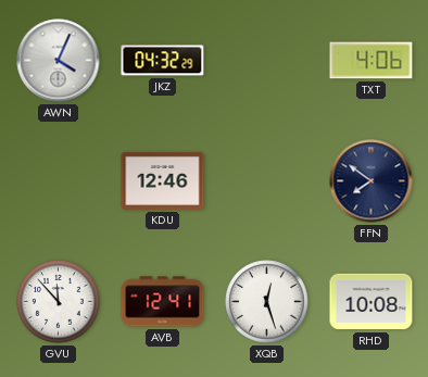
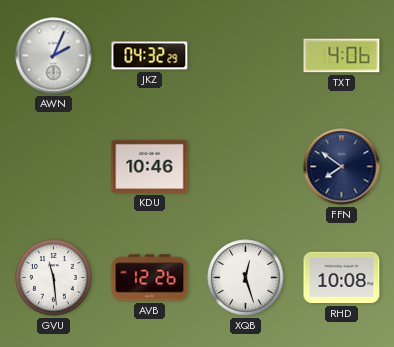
AWN: 4:04 -> 2:04
KDU: 12:46 -> 10:46
GVU: 11:53 -> 11:29
AVB: 12:41 -> 12:26
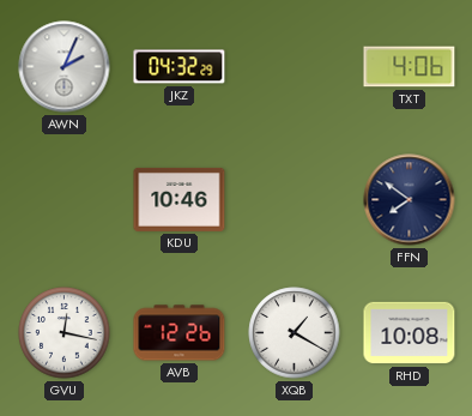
GVU: 11:29 -> 12:17
XQB: 12:27 -> 1:20
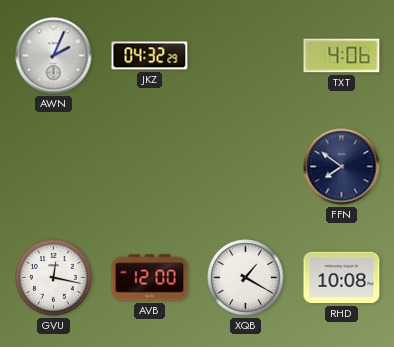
KDU: 10:46 -> none
AVB: 12:26 -> 12:00
